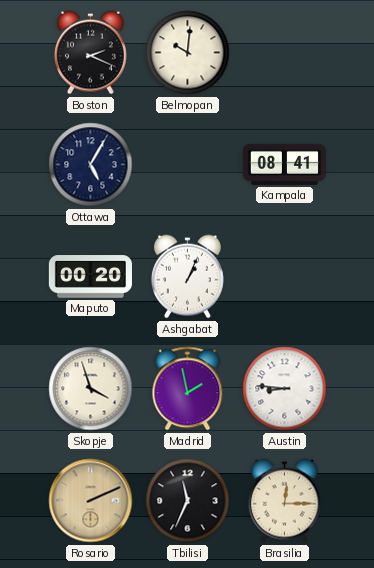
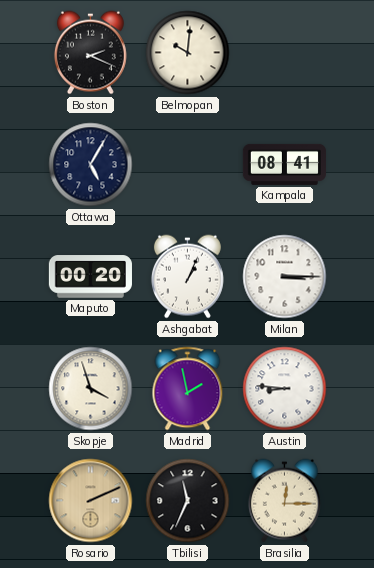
Milan: none -> 3:15
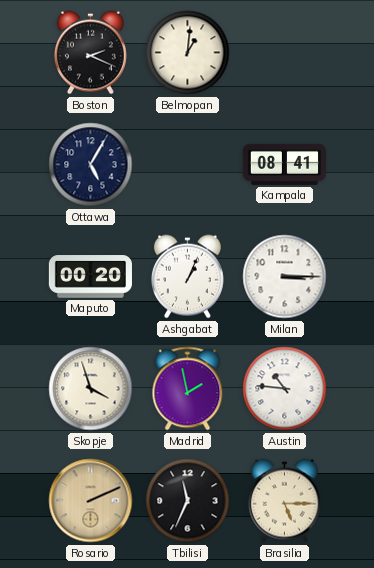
Belmopan: 10:01 -> 1:01
Austin: 8:46 -> 10:46
Brasilia: 12:15 -> 5:15
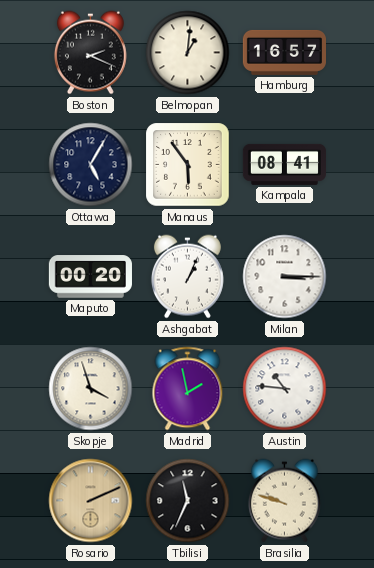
Hamburg: none -> 16:57
Manaus: none -> 5:54
Brasilia: 5:15 -> 9:48
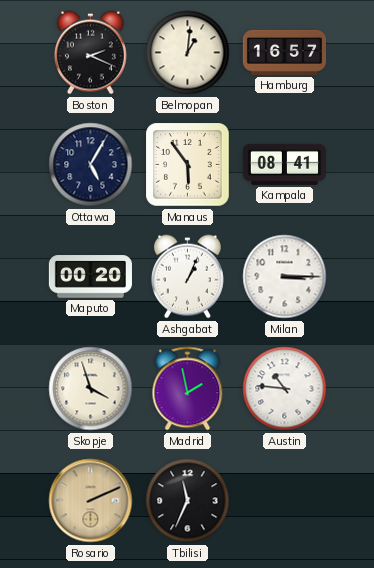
Brasilia: 9:48 -> none
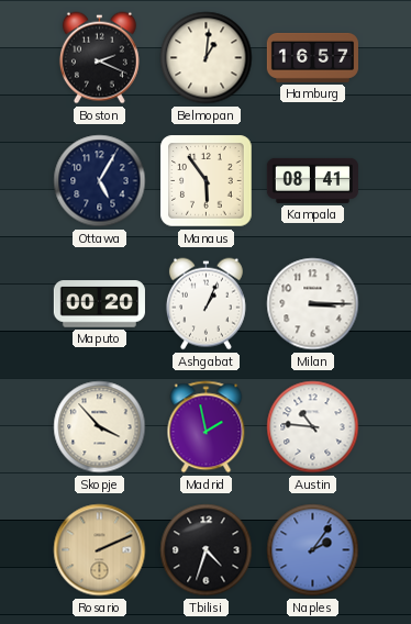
Skopje: 3:57 -> 3:53
Tbilisi: 11:34 -> 4:33
Naples: none -> 2:06
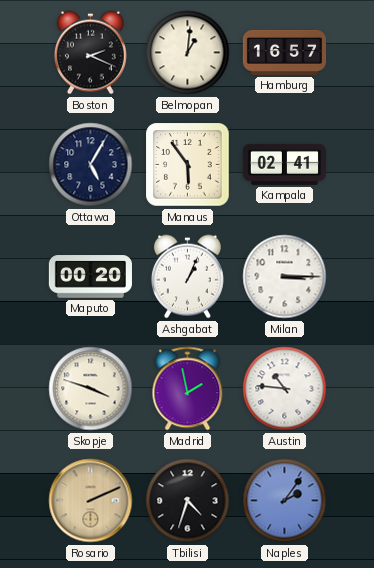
Kampala: 08:41 -> 02:41
Skopje: 3:53 -> 3:48
